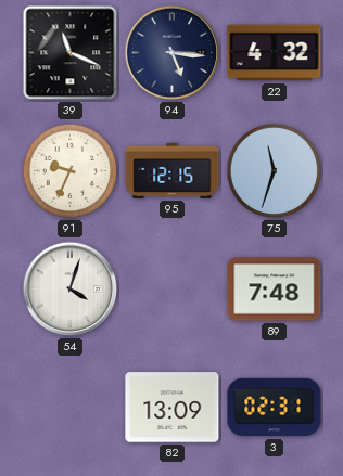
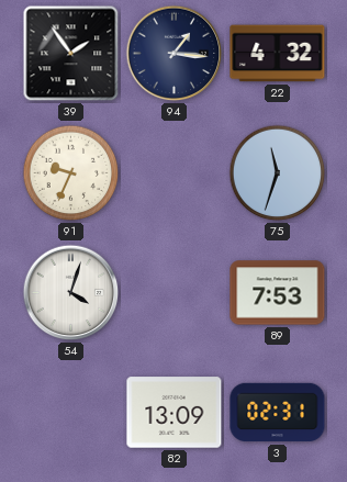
39: 11:19 -> 1:54
94: 5:16 -> 1:16
95: 12:15 -> none
89: 7:48 -> 7:53
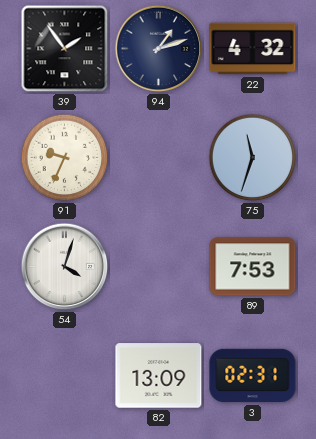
94: 1:16 -> 1:12
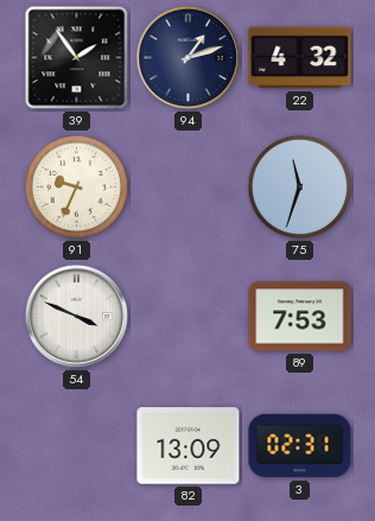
54: 4:03 -> 3:49
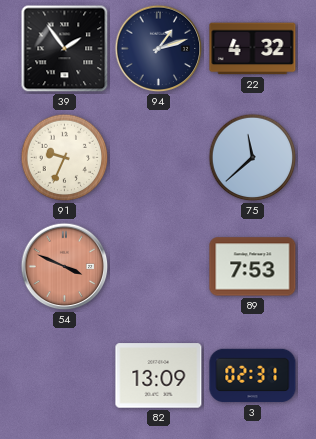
75: 11:33 -> 11:38
54 dial: white -> salmon
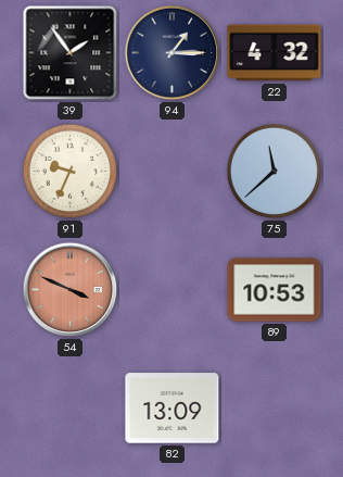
94: 1:12 -> 1:15
89: 7:53 -> 10:53
3: 02:31 -> none
